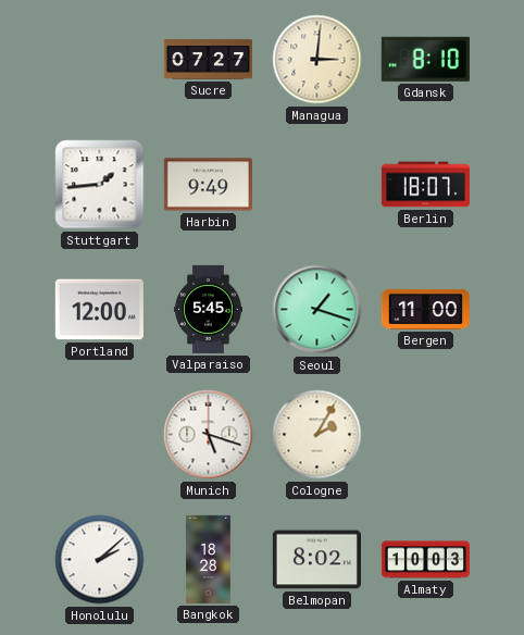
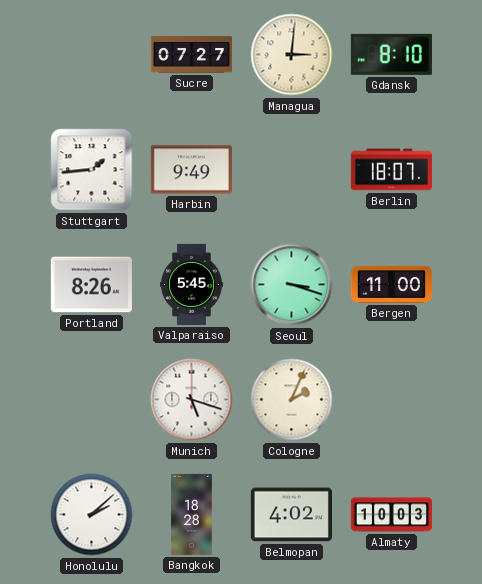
Portland: 12:00 -> 8:26
Seoul: 1:18 -> 3:18
Cologne: 2:05 -> 2:04
Belmopan: 8:02 -> 4:02
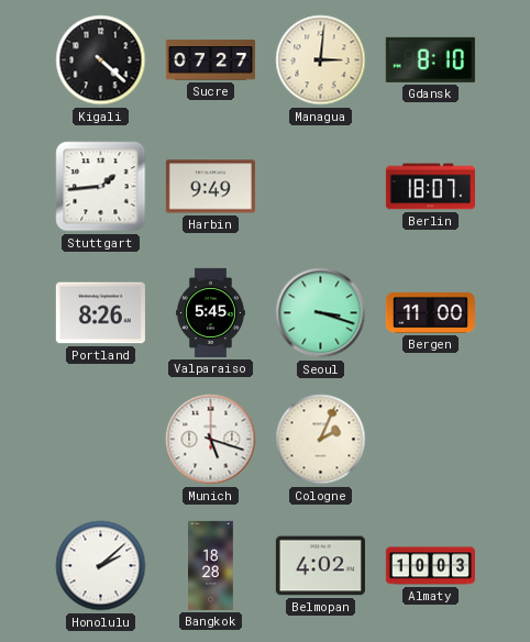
Kigali: none -> 4:22
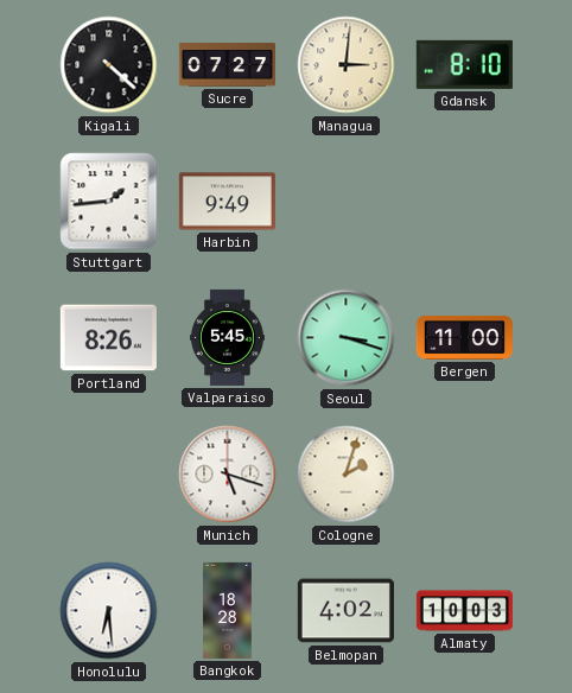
Berlin: 18:07 -> none
Cologne: 2:04 -> 2:03
Honolulu: 2:08 -> 6:29
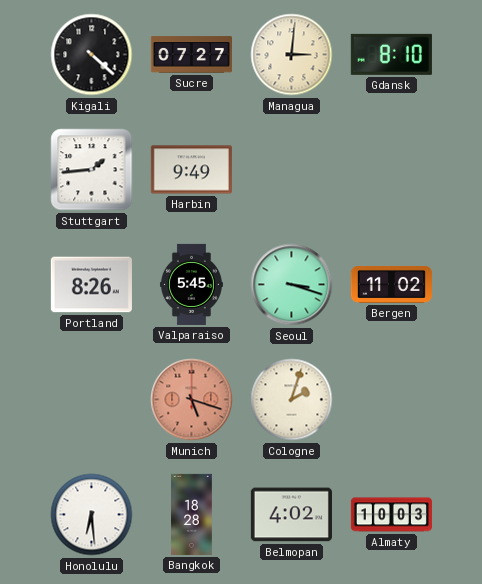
Bergen: 11:00 -> 11:02
Munich dial: white -> salmon
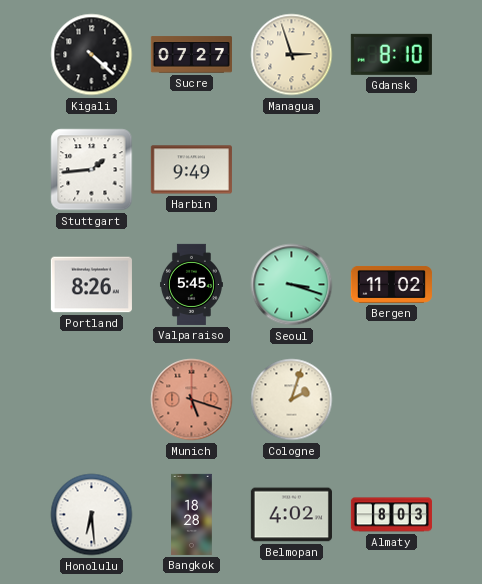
Managua: 3:01 -> 2:57
Almaty: 10:03 -> 8:03
